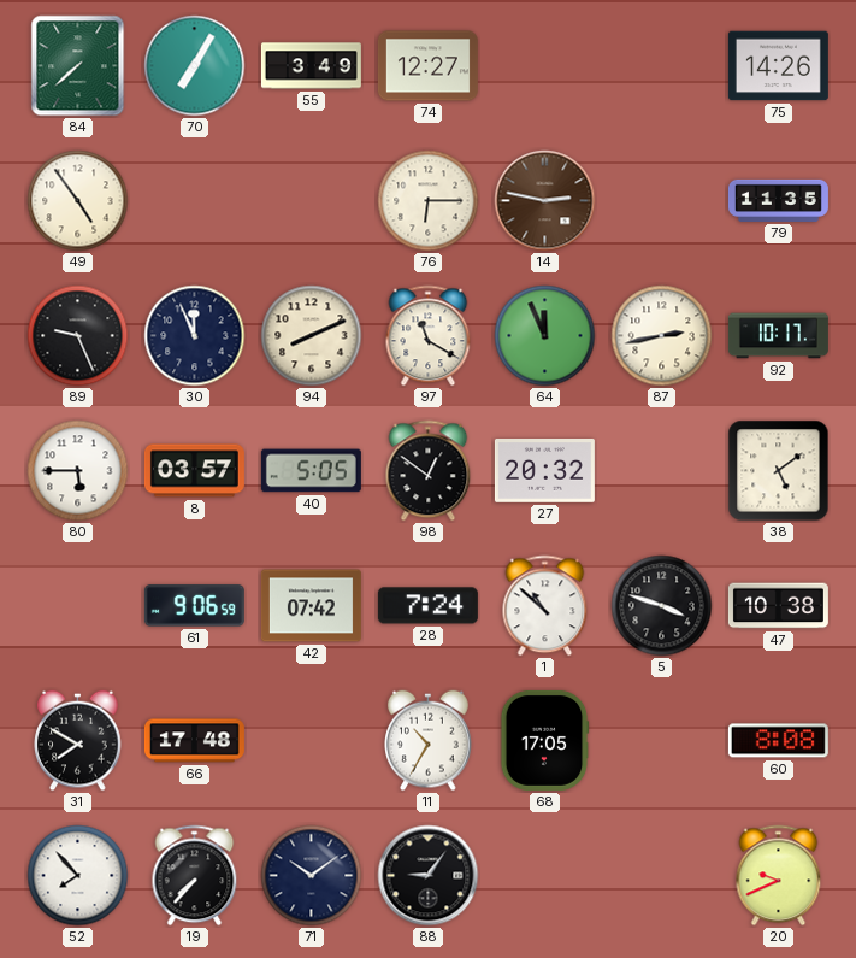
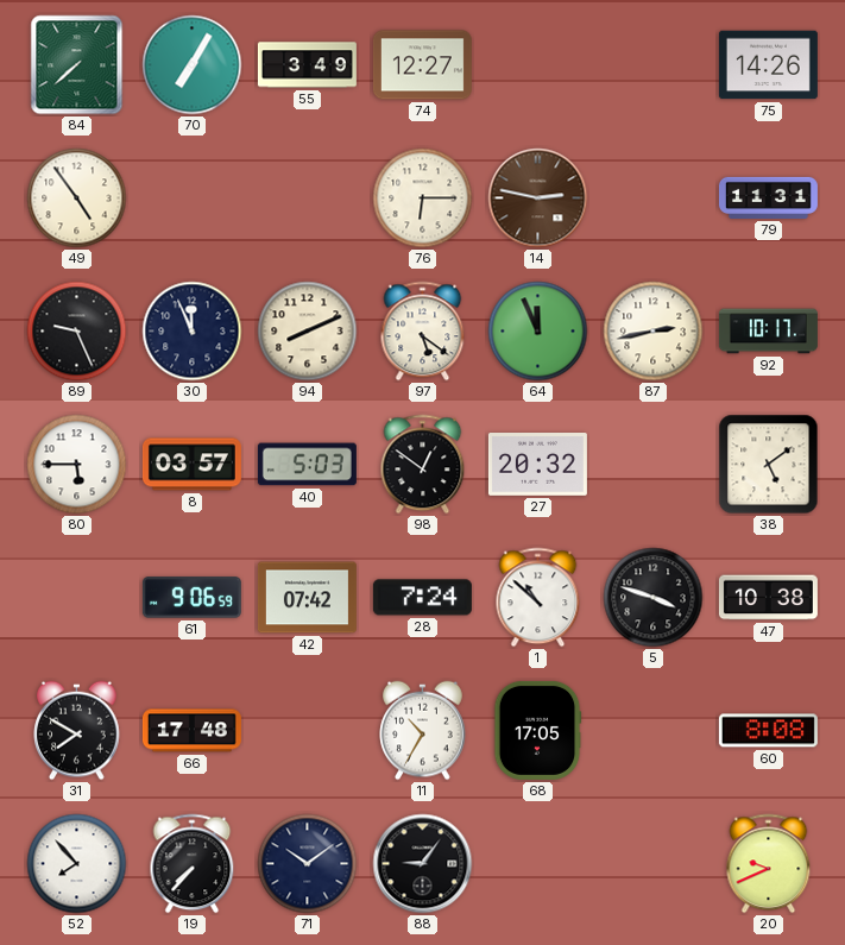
79: 11:35 -> 11:31
97: 11:20 -> 5:21
40: 5:05 -> 5:03
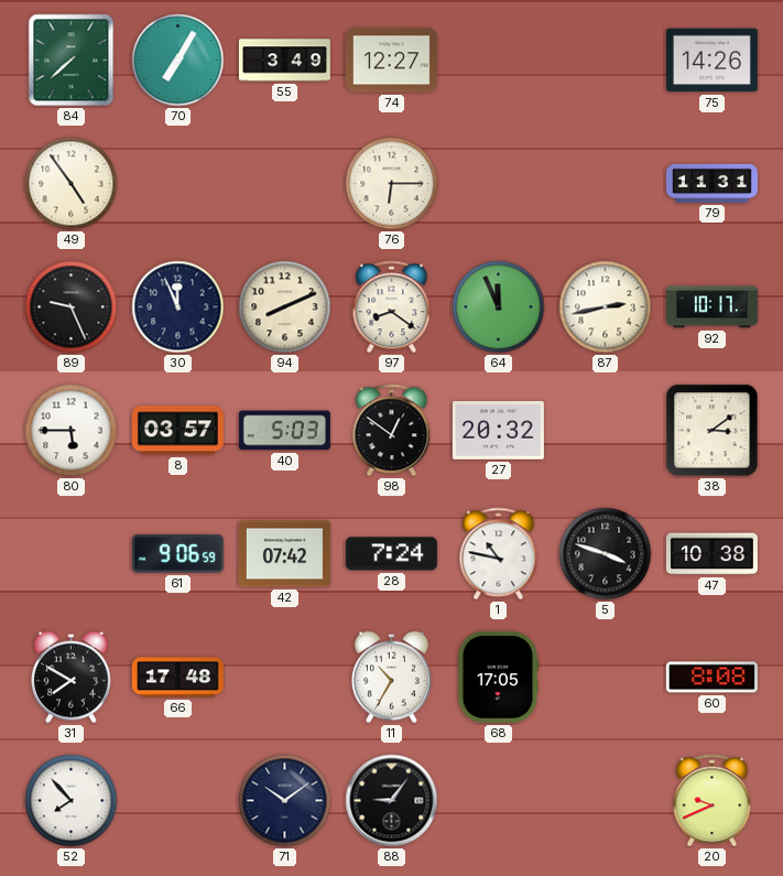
14: 2:47 -> none
97: 5:21 -> 8:21
38: 5:09 -> 3:09
1: 10:52 -> 10:47
19: 7:37 -> none
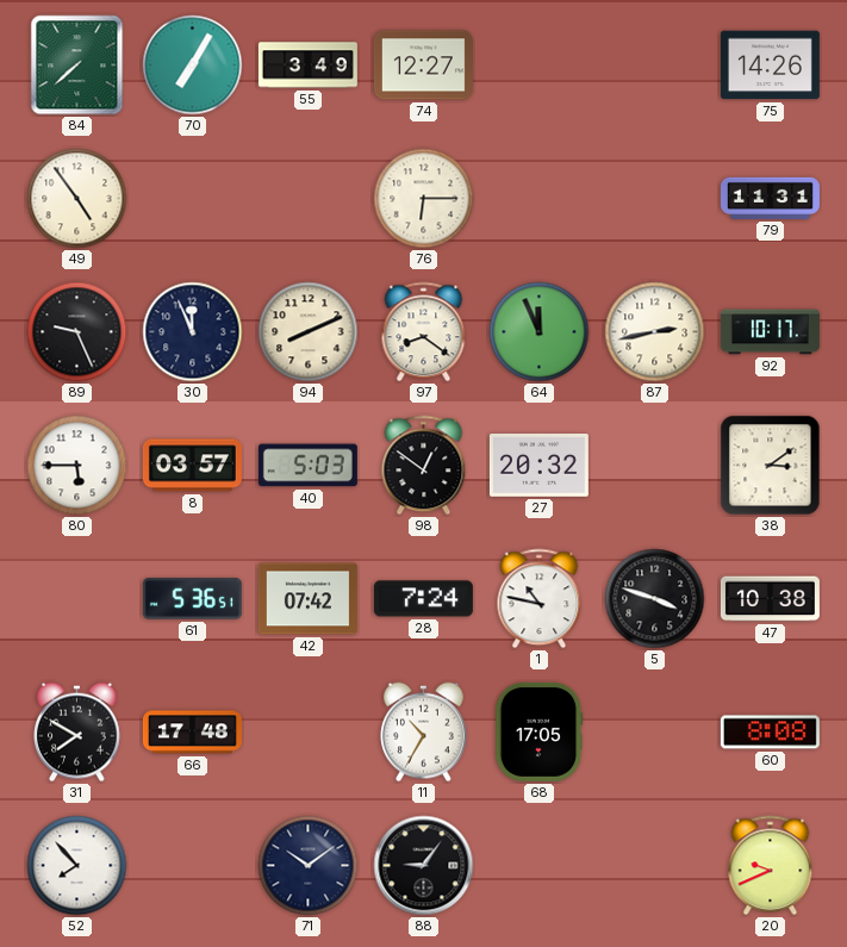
61: 9:06 -> 5:36
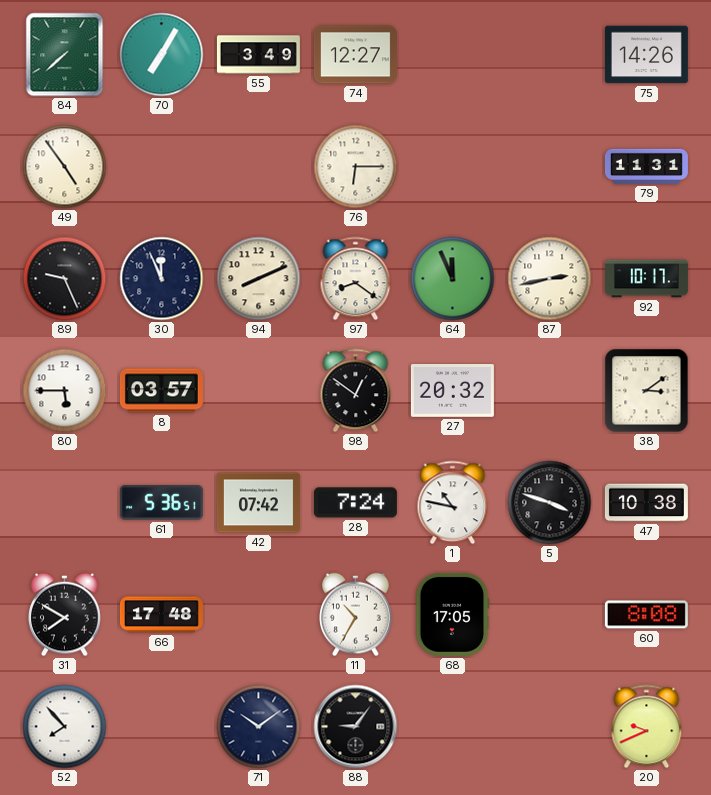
40: 5:03 -> none
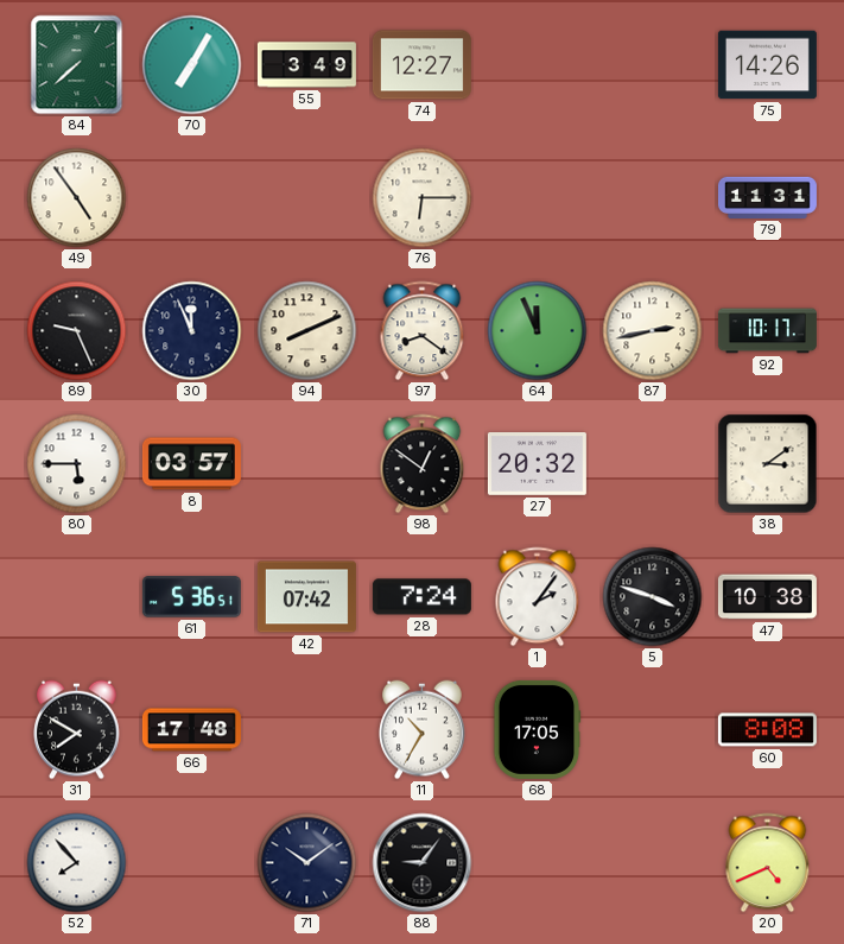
1: 10:47 -> 2:06
20: 9:41 -> 4:41
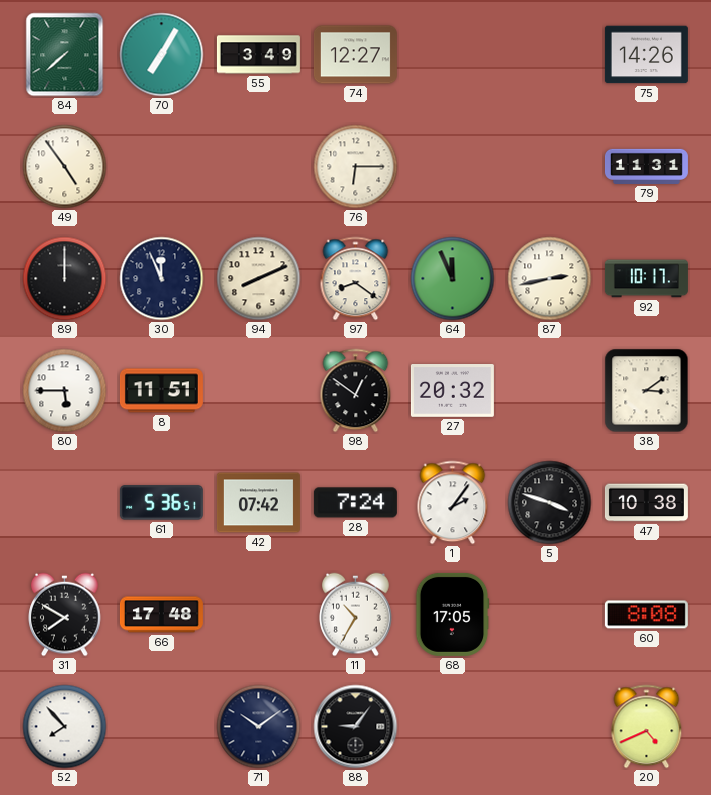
89: 9:26 -> 12:00
8: 03:57 -> 11:51
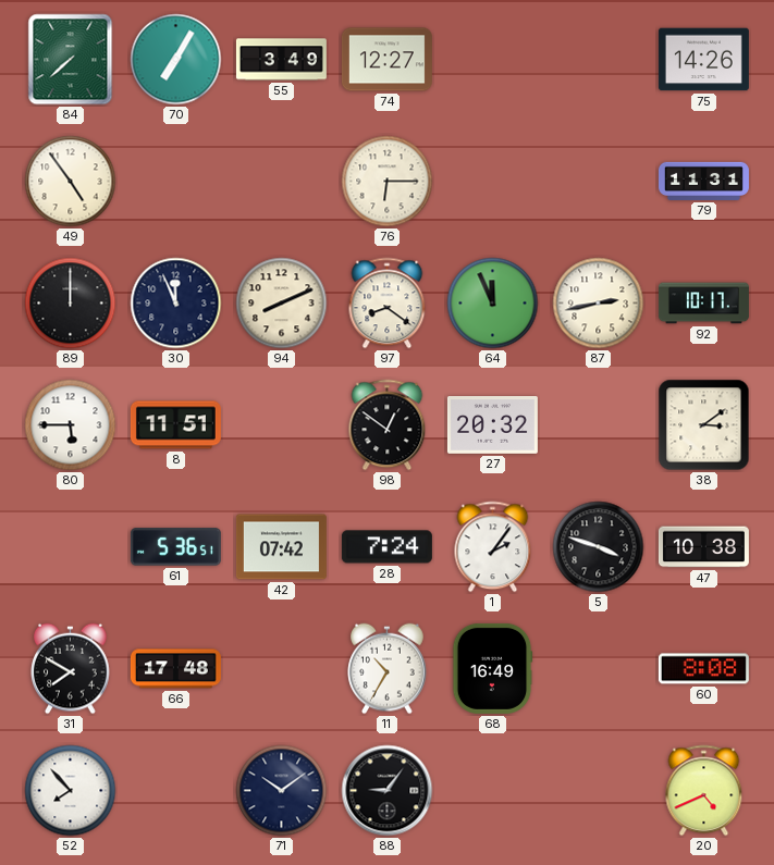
68: 17:05 -> 16:49
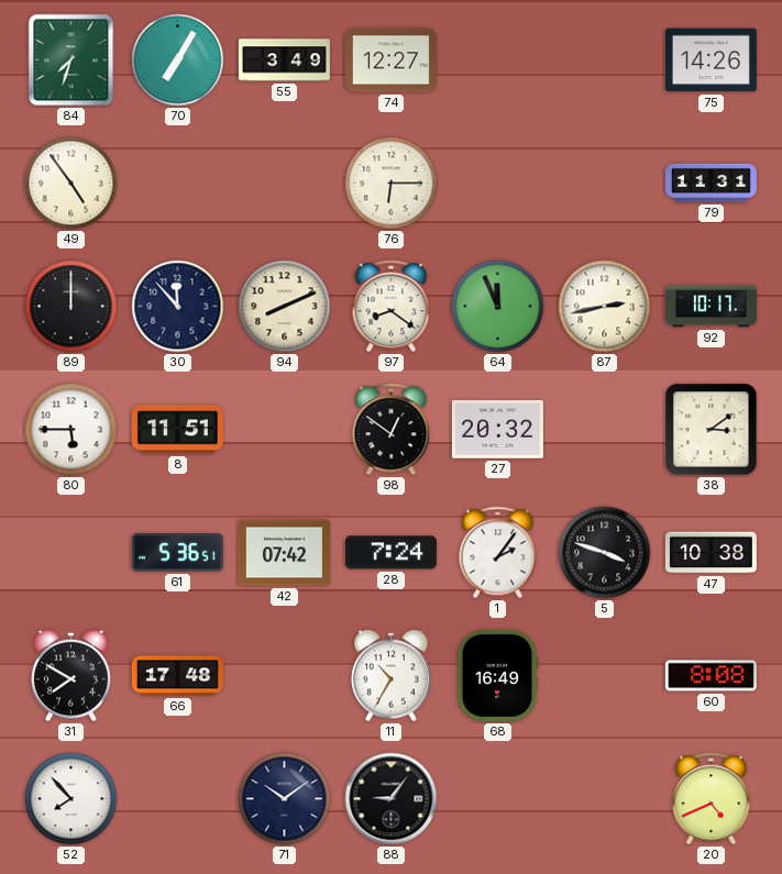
84: 7:38 -> 7:33
30: 11:56 -> 11:53
